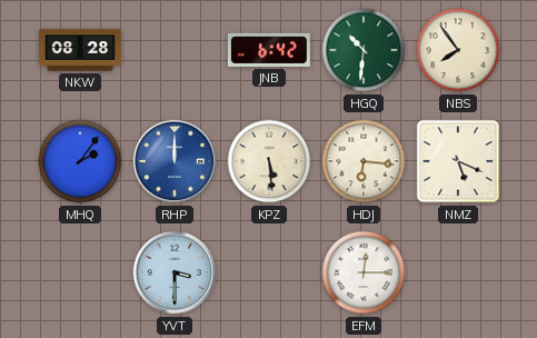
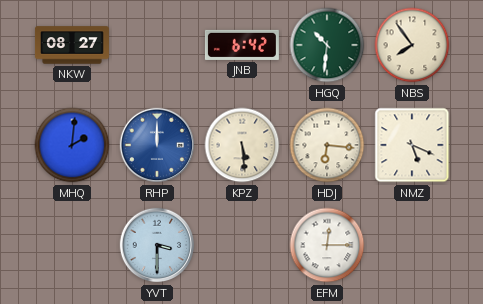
NKW: 08:28 -> 08:27
MHQ: 2:06 -> 2:01
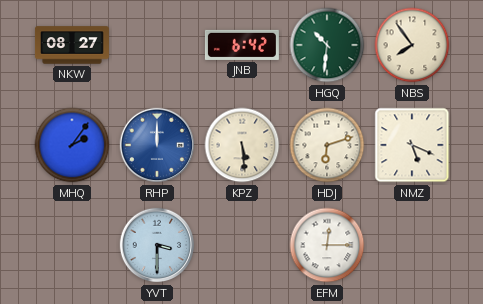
MHQ: 2:01 -> 2:06
HDJ: 6:16 -> 6:12
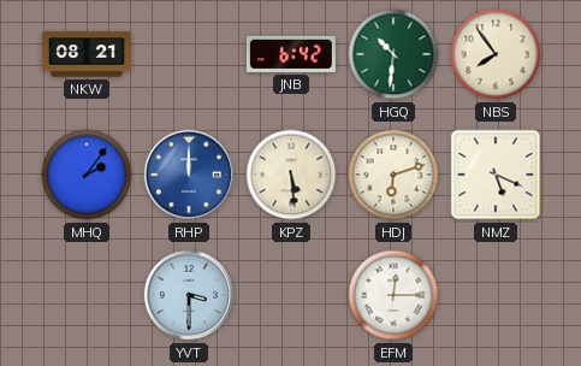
NKW: 08:27 -> 08:21
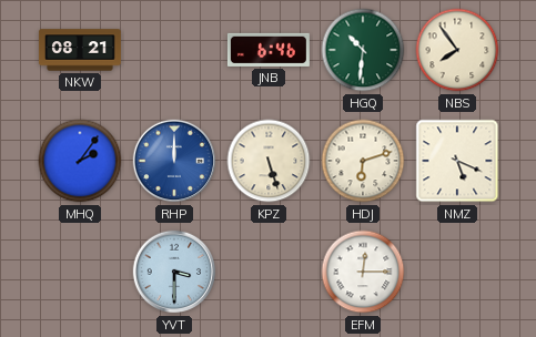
JNB: 6:42 -> 6:46
KPZ: 5:29 -> 5:27
